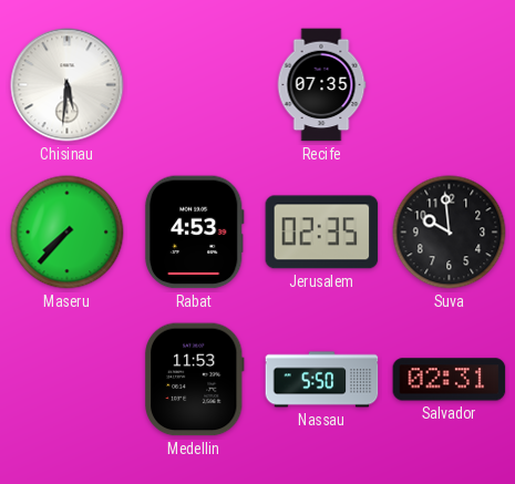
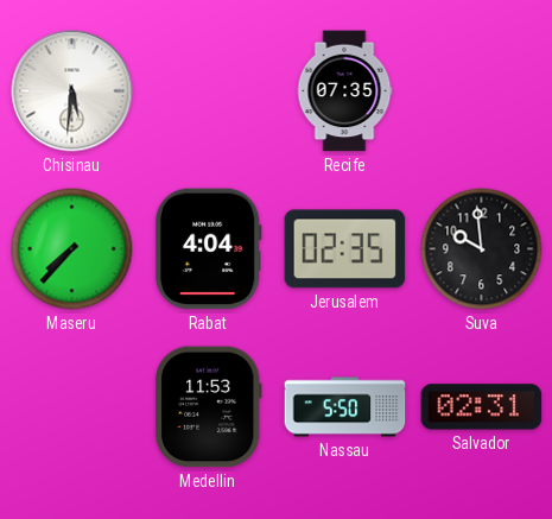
Rabat: 4:53 -> 4:04
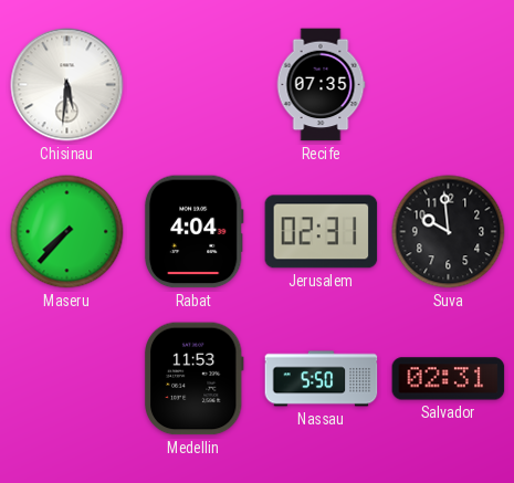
Jerusalem: 02:35 -> 02:31
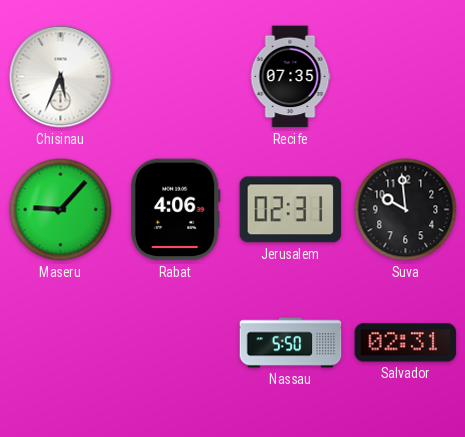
Chisinau: 5:31 -> 5:34
Maseru: 7:37 -> 9:07
Rabat: 4:04 -> 4:06
Medellin: 11:53 -> none
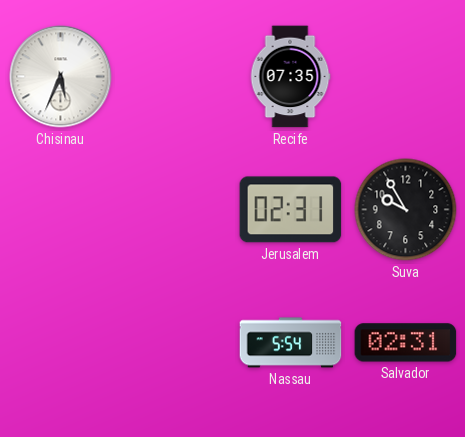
Maseru: 9:07 -> none
Rabat: 4:06 -> none
Suva: 9:59 -> 9:55
Nassau: 5:50 -> 5:54
